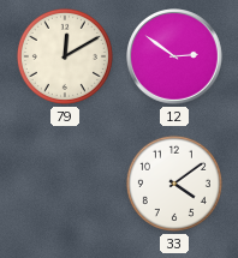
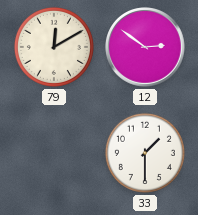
33: 4:09 -> 1:30
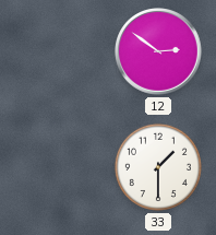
79: 12:10 -> none
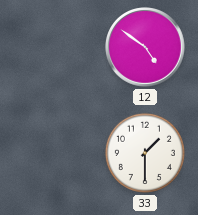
12: 2:51 -> 4:51
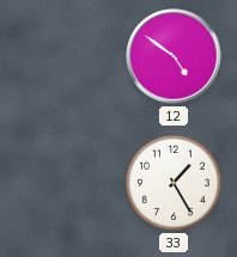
33: 1:30 -> 1:25
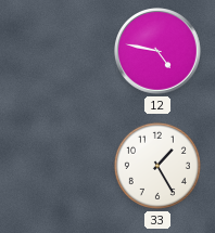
12: 4:51 -> 4:47
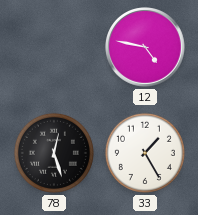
78: none -> 12:27
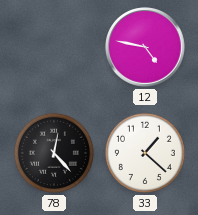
78: 12:27 -> 12:23
33: 1:25 -> 1:22
